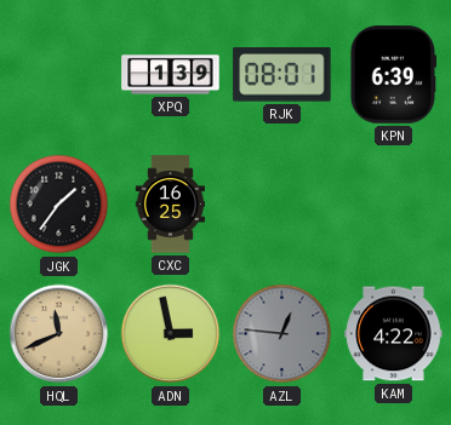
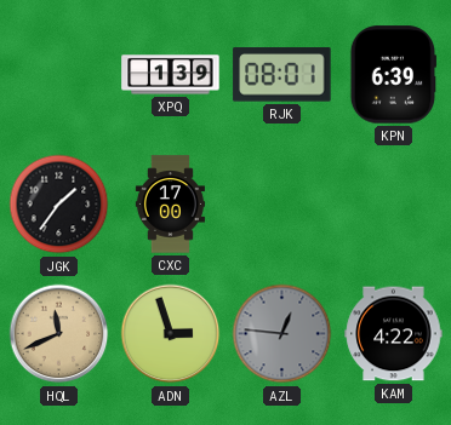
CXC: 16:25 -> 17:00
ADN: 2:58 -> 2:57
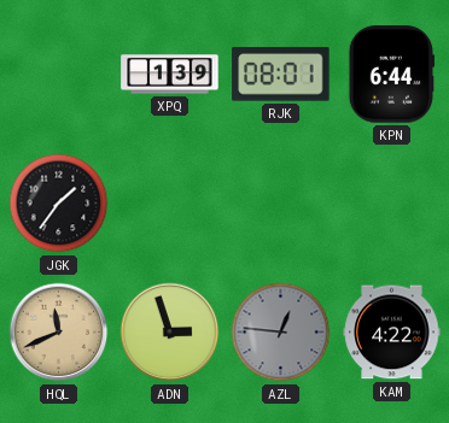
KPN: 6:39 -> 6:44
CXC: 17:00 -> none
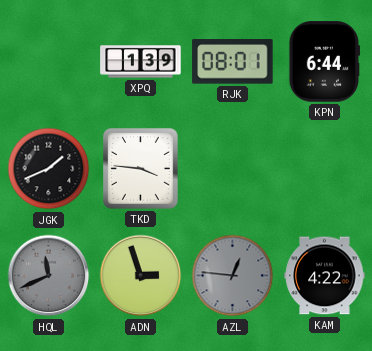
JGK: 1:36 -> 1:41
TKD: none -> 3:46
HQL dial: champagne -> grey
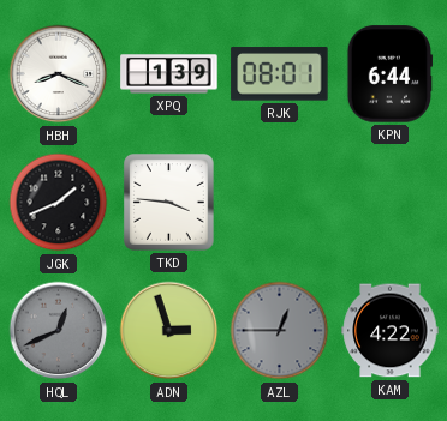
HBH: none -> 8:19
HQL: 11:41 -> 12:41
AZL: 12:46 -> 12:45
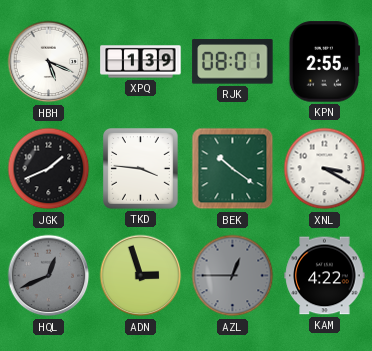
HBH: 8:19 -> 5:19
KPN: 6:44 -> 2:55
BEK: none -> 10:21
XNL: none -> 3:20
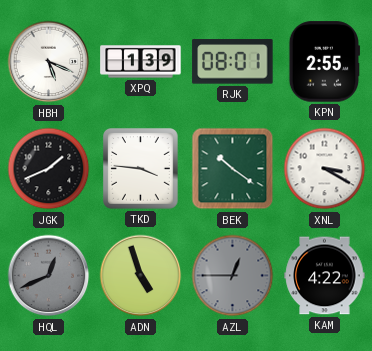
ADN: 2:57 -> 4:57
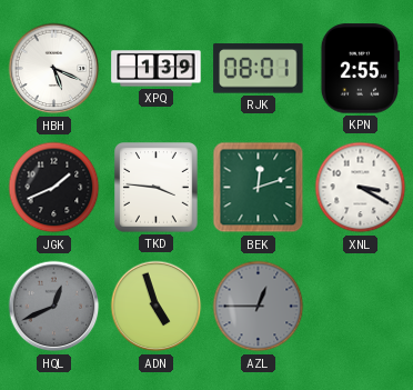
BEK: 10:21 -> 12:12
KAM: 4:22 -> none
